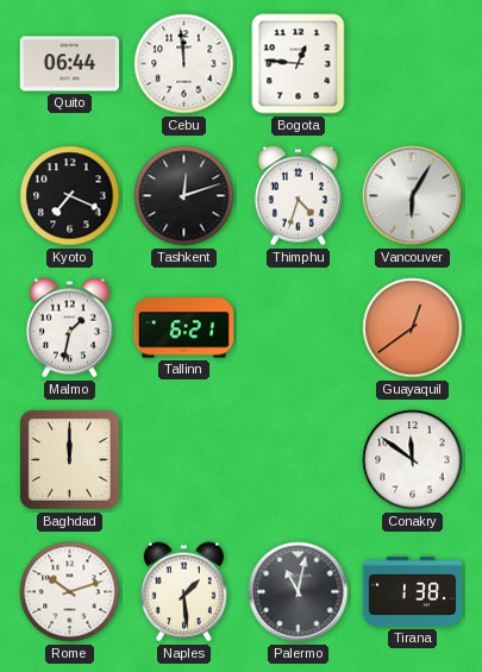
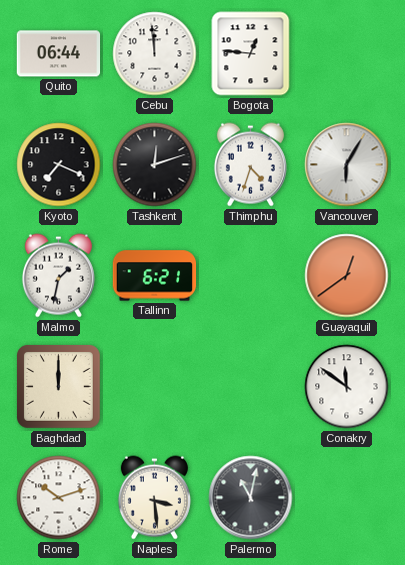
Naples: 1:29 -> 3:29
Tirana: 1:38 -> none
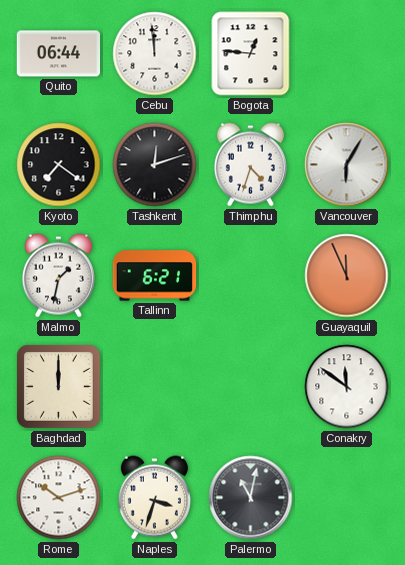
Kyoto: 7:19 -> 7:21
Guayaquil: 12:39 -> 11:56
Naples: 3:29 -> 3:33
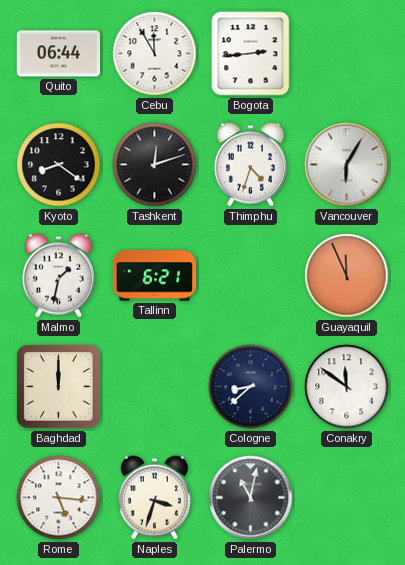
Cebu: 11:59 -> 11:55
Bogota: 12:46 -> 2:44
Kyoto: 7:21 -> 8:21
Cologne: none -> 8:38
Rome: 10:12 -> 5:16
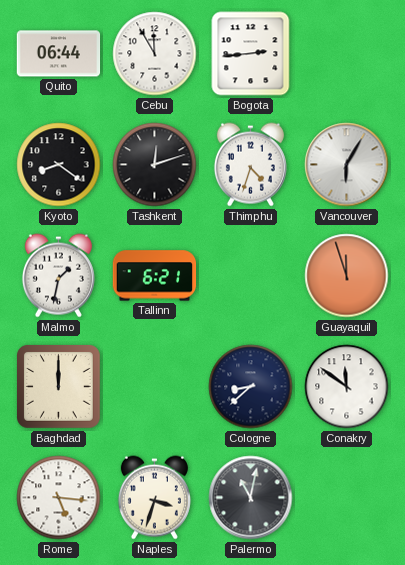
Guayaquil: 11:56 -> 11:57
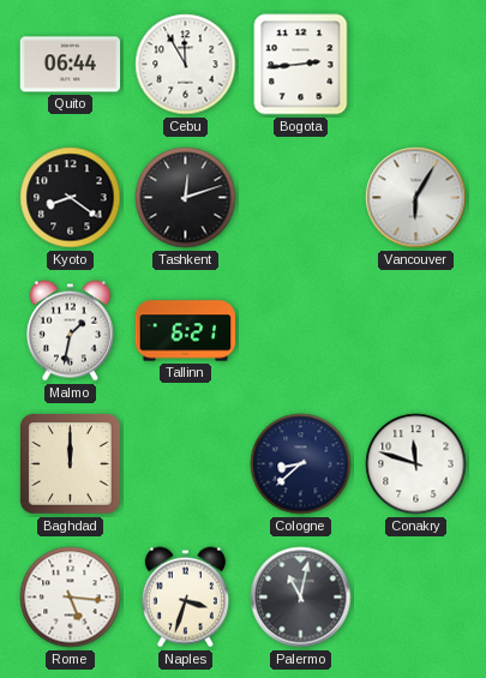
Thimphu: 4:33 -> none
Guayaquil: 11:57 -> none
Conakry: 11:51 -> 11:48
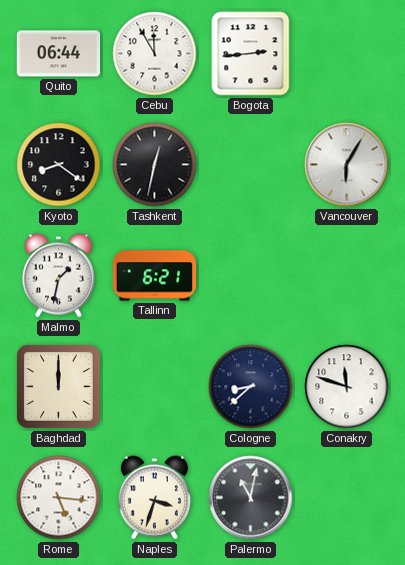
Tashkent: 12:12 -> 12:32
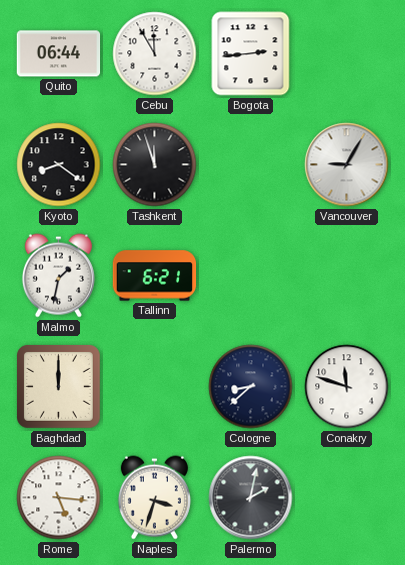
Tashkent: 12:32 -> 11:57
Vancouver: 6:05 -> 9:05
Palermo: 11:02 -> 2:02
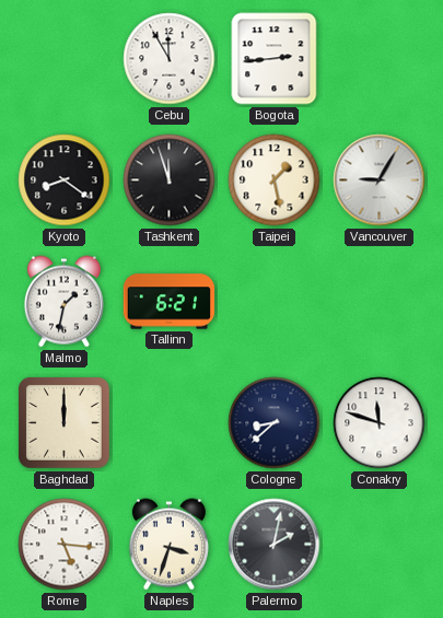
Quito: 06:44 -> none
Taipei: none -> 1:28
